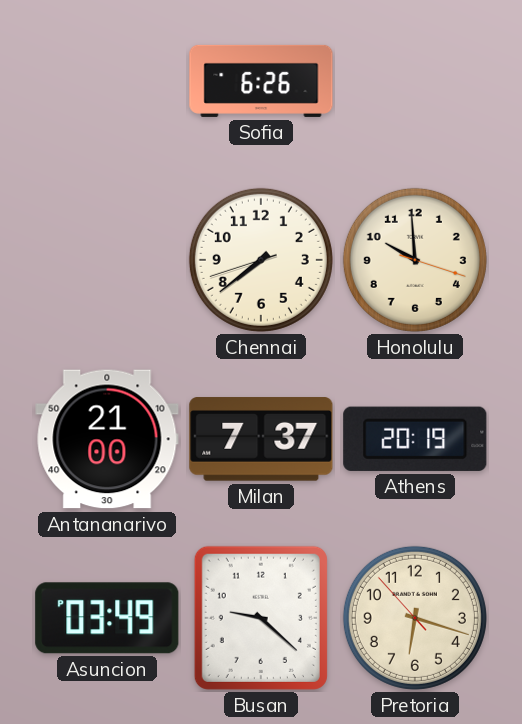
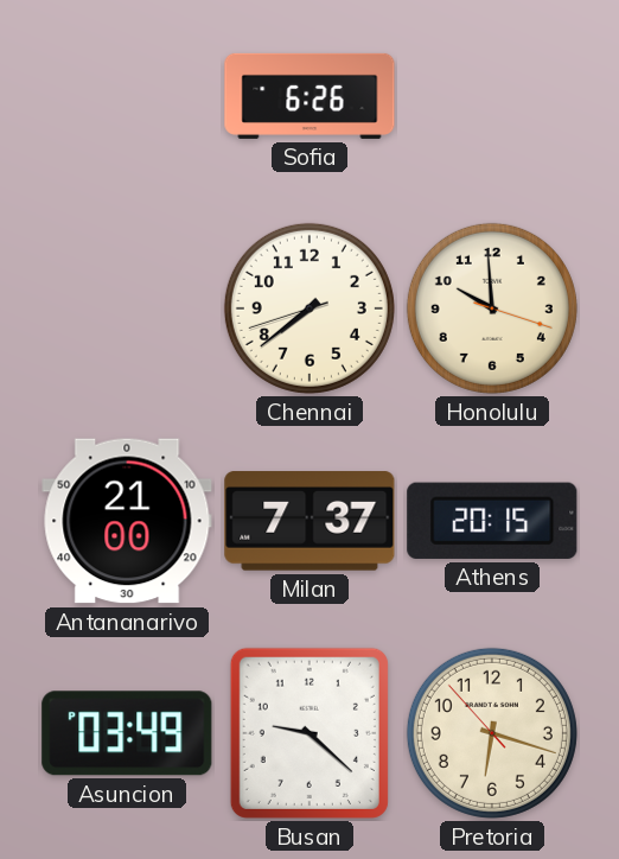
Athens: 20:19 -> 20:15
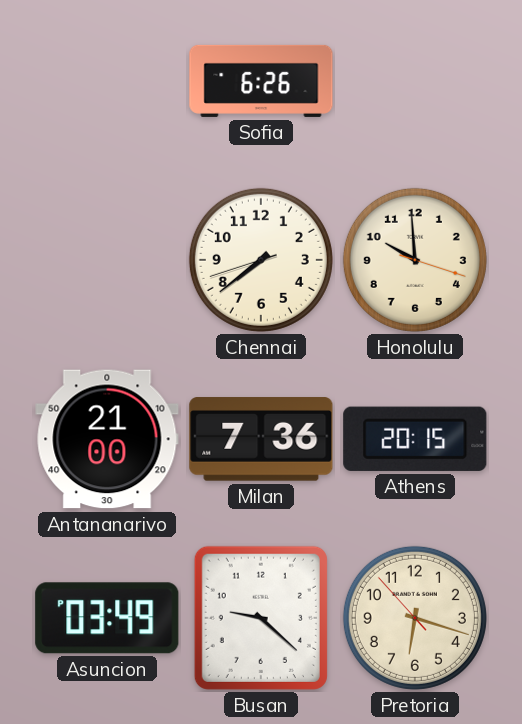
Milan: 7:37 -> 7:36
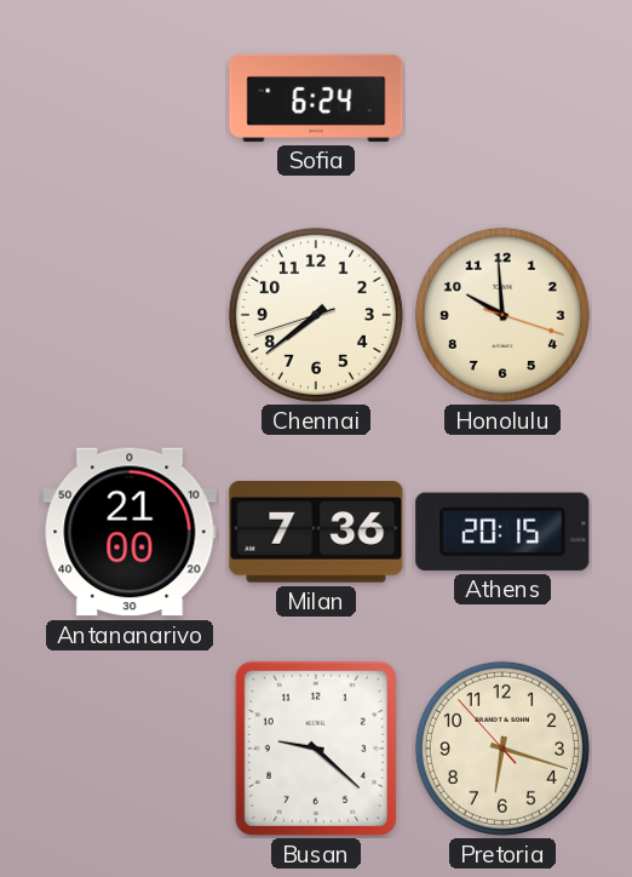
Sofia: 6:26 -> 6:24
Asuncion: 03:49 -> none
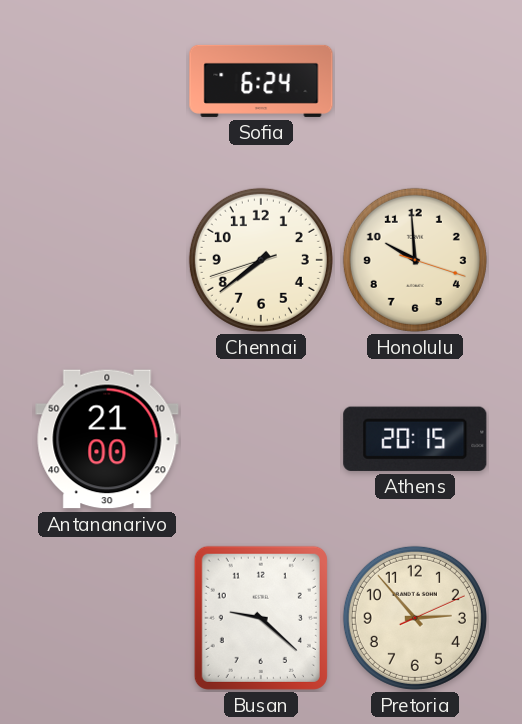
Milan: 7:36 -> none
Pretoria: 6:17 -> 2:53
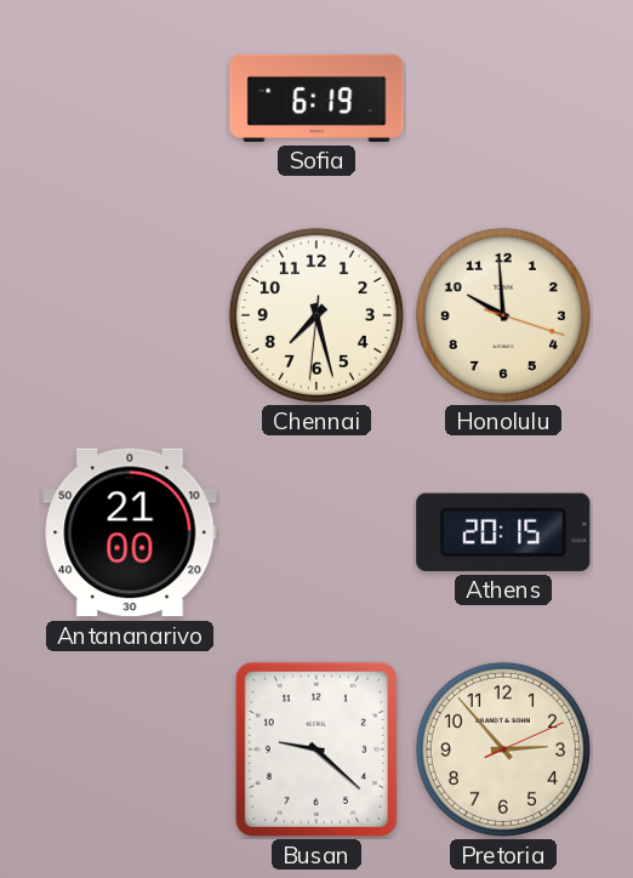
Sofia: 6:24 -> 6:19
Chennai: 7:38 -> 7:27
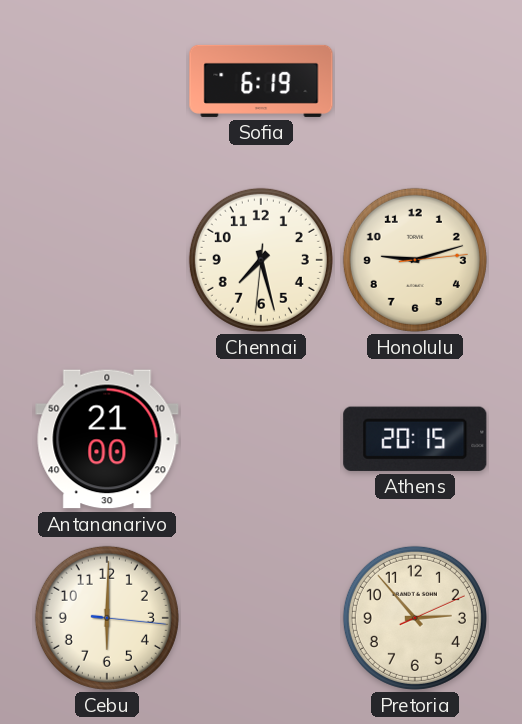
Honolulu: 9:59 -> 9:12
Cebu: none -> 6:00
Busan: 9:22 -> none
